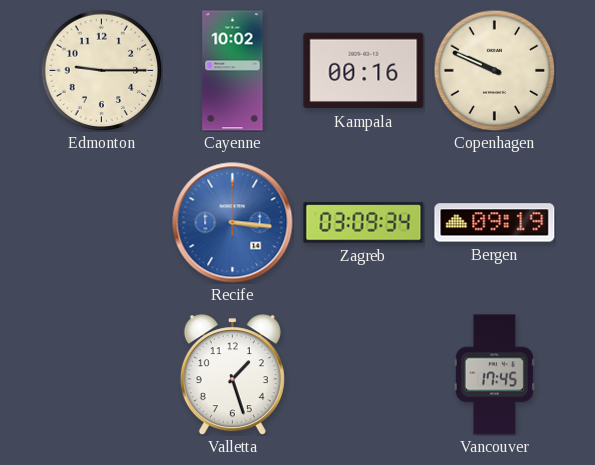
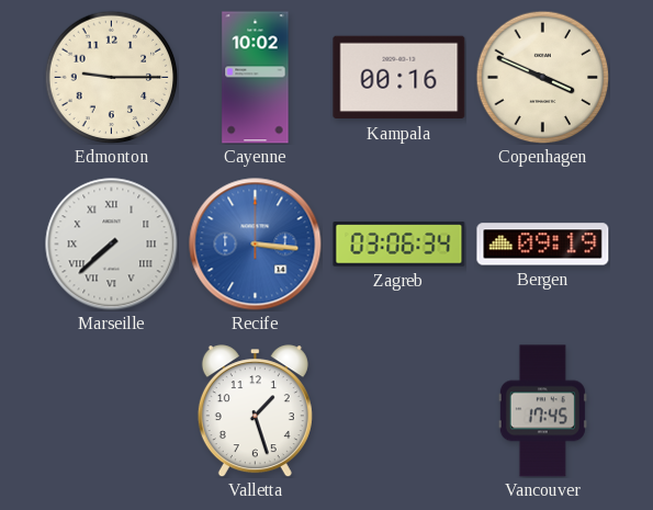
Copenhagen: 9:49 -> 3:49
Marseille: none -> 7:38
Zagreb: 03:09 -> 03:06
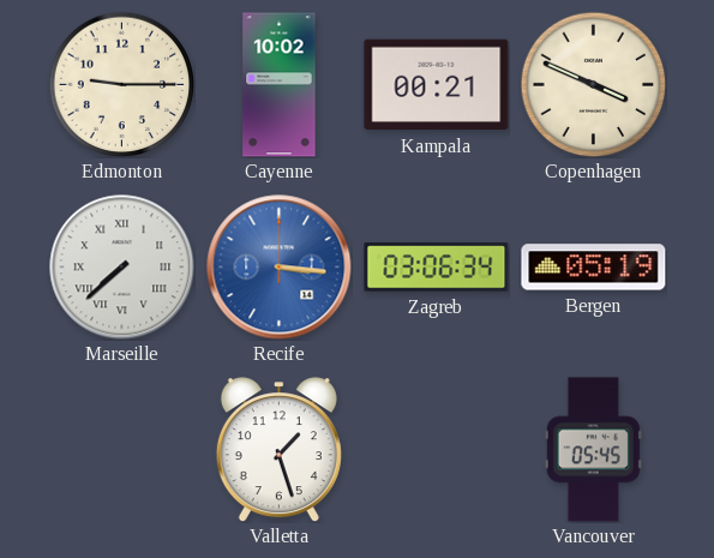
Kampala: 00:16 -> 00:21
Bergen: 09:19 -> 05:19
Vancouver: 17:45 -> 05:45
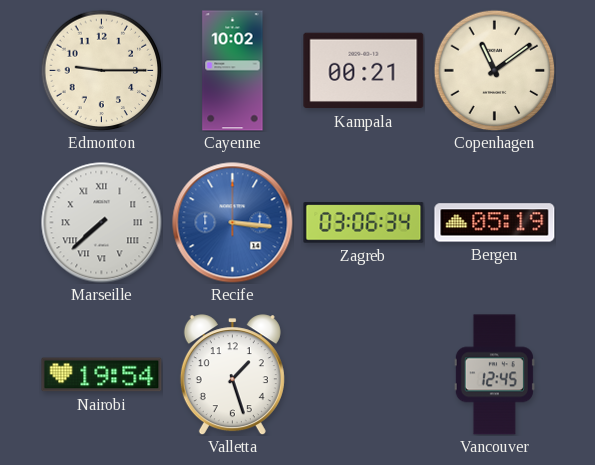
Copenhagen: 3:49 -> 11:09
Nairobi: none -> 19:54
Vancouver: 05:45 -> 12:45
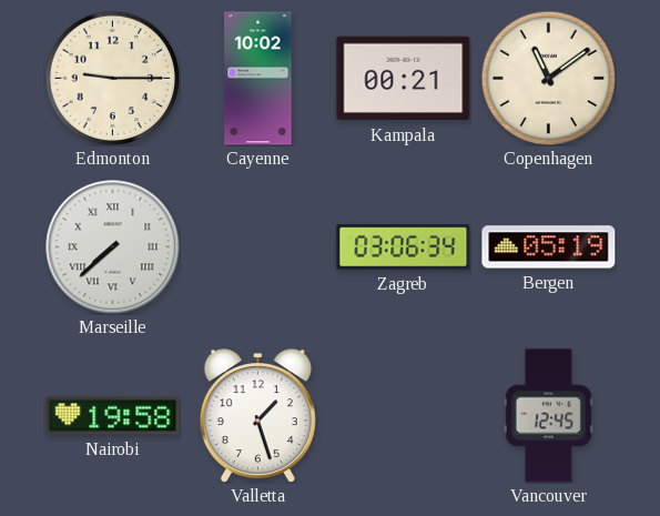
Recife: 3:16 -> none
Nairobi: 19:54 -> 19:58
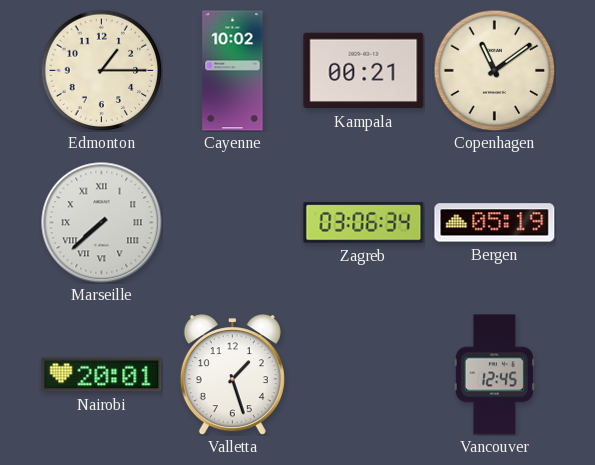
Edmonton: 9:15 -> 1:15
Nairobi: 19:58 -> 20:01
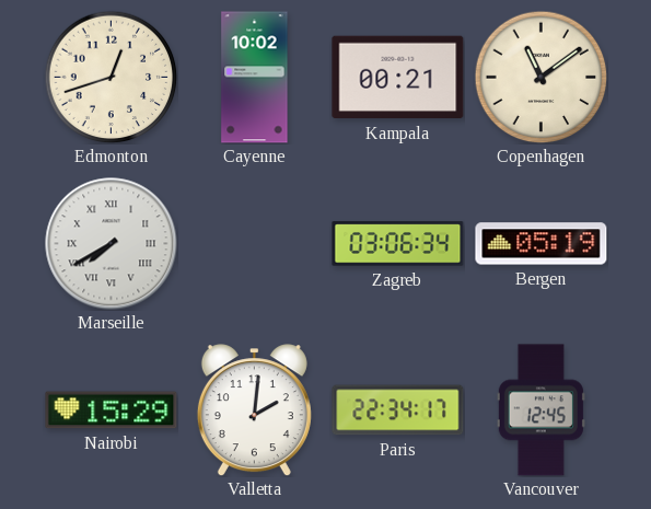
Edmonton: 1:15 -> 12:42
Marseille: 7:38 -> 7:40
Nairobi: 20:01 -> 15:29
Valletta: 1:27 -> 2:01
Paris: none -> 22:34
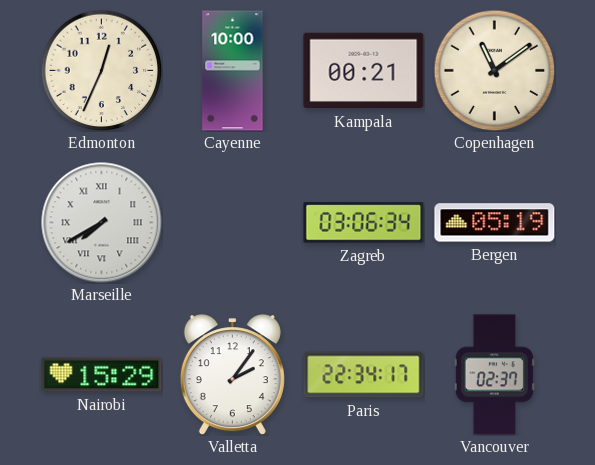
Edmonton: 12:42 -> 12:34
Cayenne: 10:02 -> 10:00
Valletta: 2:01 -> 2:06
Vancouver: 12:45 -> 02:37
